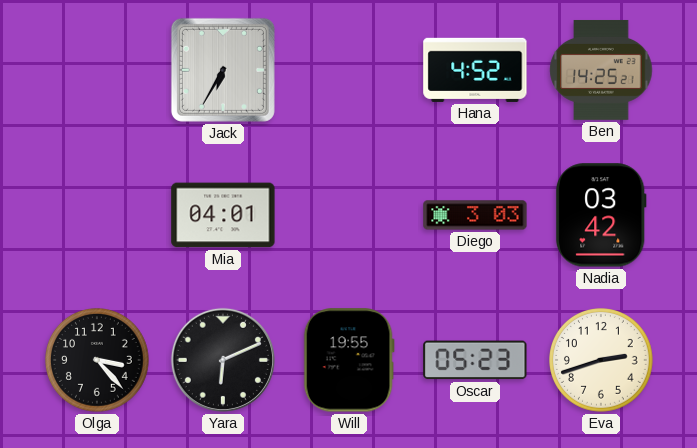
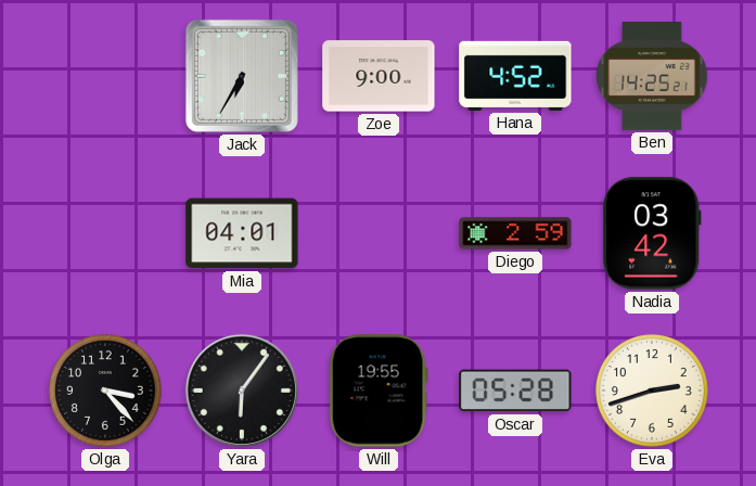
Zoe: none -> 9:00
Diego: 3:03 -> 2:59
Yara: 6:11 -> 6:06
Oscar: 05:23 -> 05:28
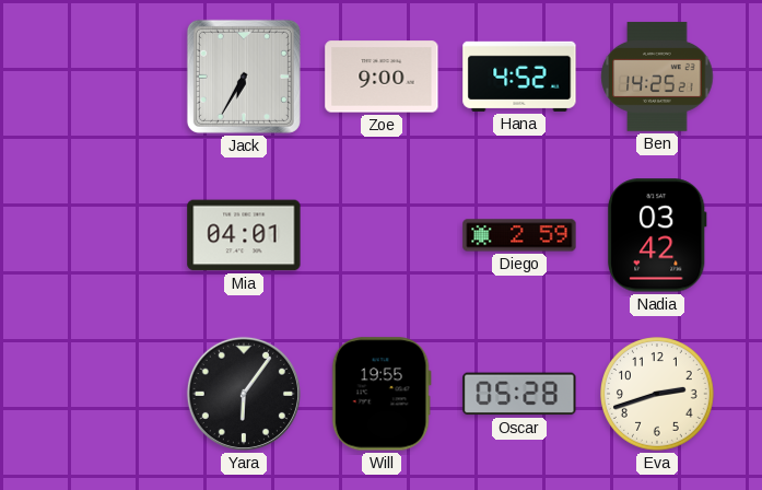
Olga: 3:23 -> none
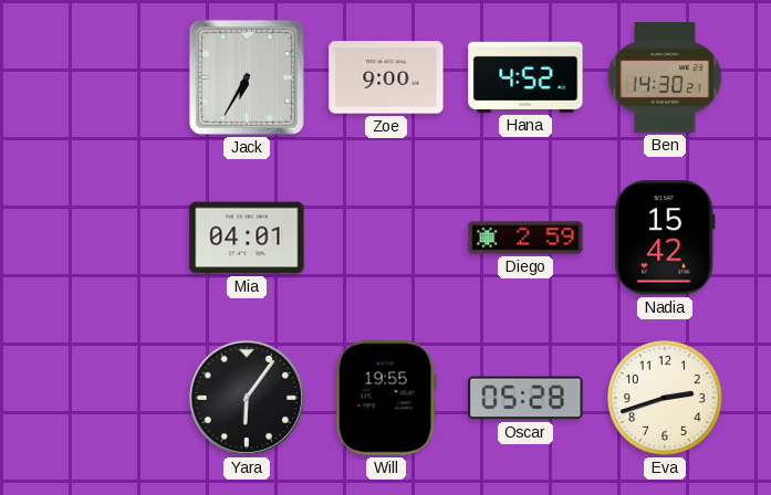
Ben: 14:25 -> 14:30
Nadia: 03:42 -> 15:42
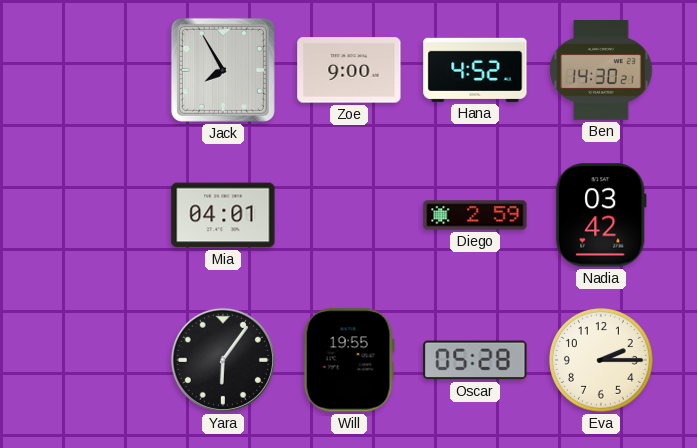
Jack: 6:35 -> 7:55
Nadia: 15:42 -> 03:42
Eva: 2:42 -> 2:15
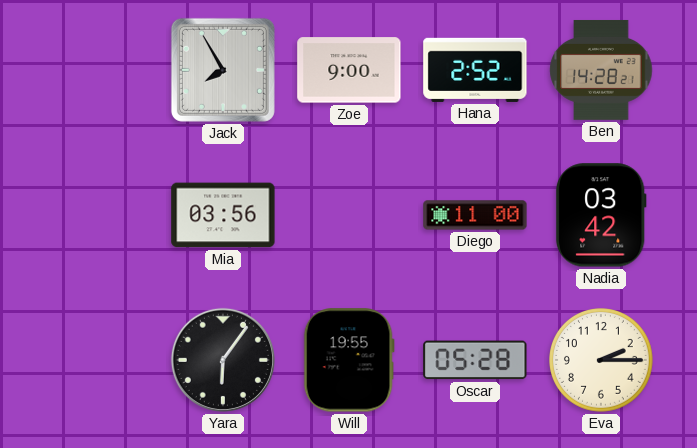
Hana: 4:52 -> 2:52
Ben: 14:30 -> 14:28
Mia: 04:01 -> 03:56
Diego: 2:59 -> 11:00
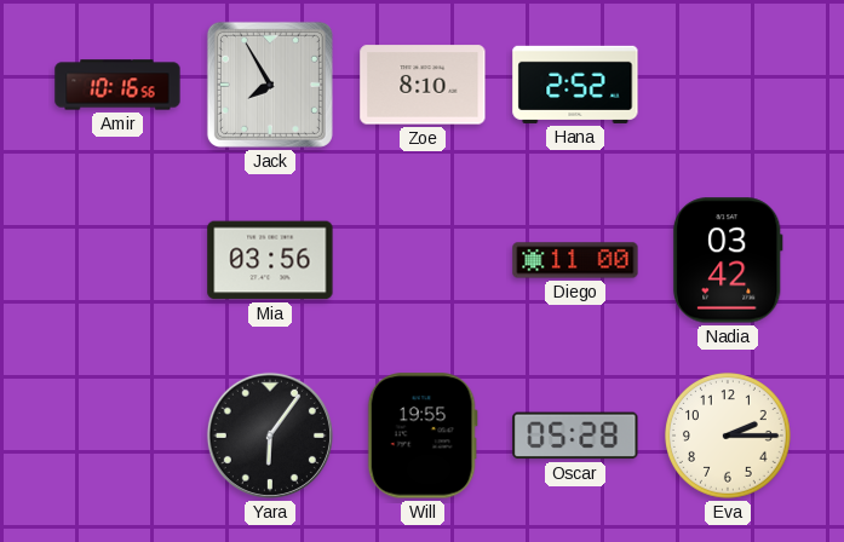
Amir: none -> 10:16
Zoe: 9:00 -> 8:10
Ben: 14:28 -> none
